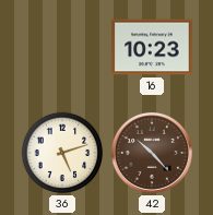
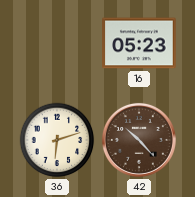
16: 10:23 -> 05:23
36: 5:12 -> 6:12
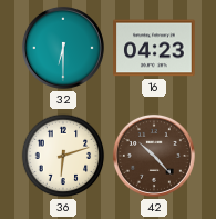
32: none -> 6:30
16: 05:23 -> 04:23
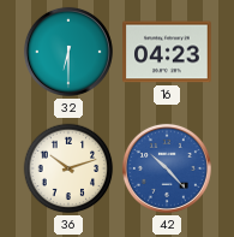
36: 6:12 -> 10:12
42 dial: brown -> blue
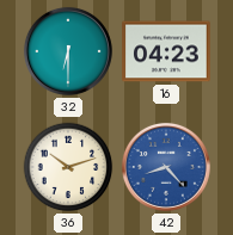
42: 10:23 -> 8:23
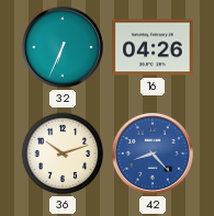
32: 6:30 -> 6:34
16: 04:23 -> 04:26
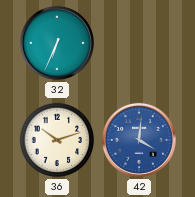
16: 04:26 -> none
42: 8:23 -> 4:01
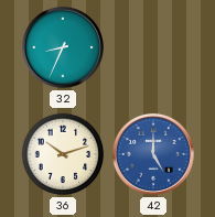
32: 6:34 -> 8:34
42: 4:01 -> 5:00
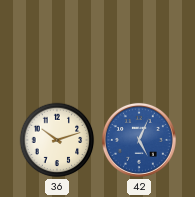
32: 8:34 -> none
42: 5:00 -> 5:04
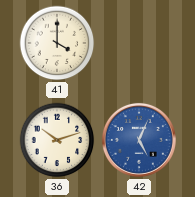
41: none -> 4:00
